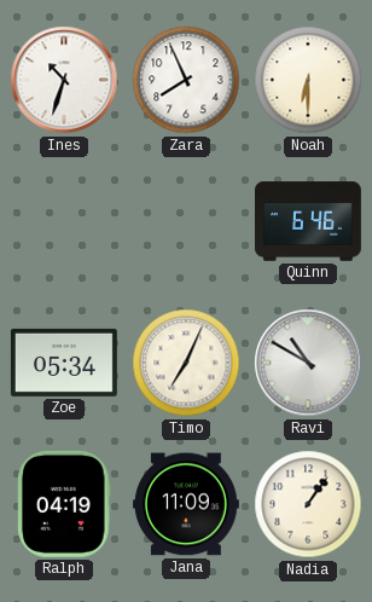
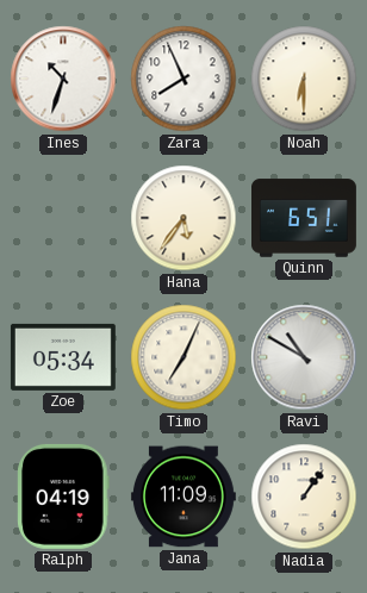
Hana: none -> 5:36
Quinn: 6:46 -> 6:51
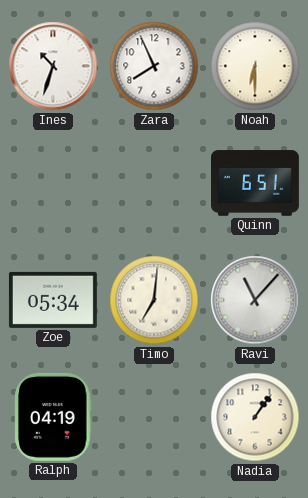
Hana: 5:36 -> none
Timo: 7:04 -> 7:01
Ravi: 10:50 -> 11:07
Jana: 11:09 -> none
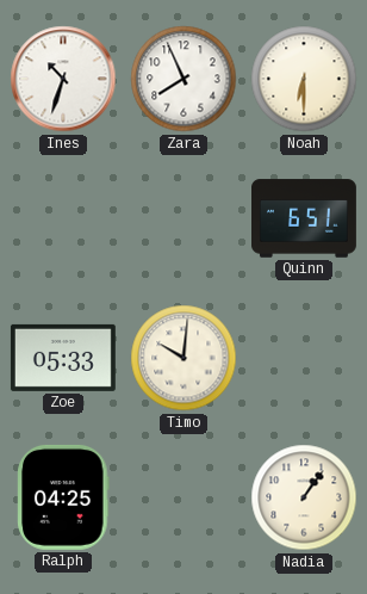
Zoe: 05:34 -> 05:33
Timo: 7:01 -> 10:01
Ravi: 11:07 -> none
Ralph: 04:19 -> 04:25
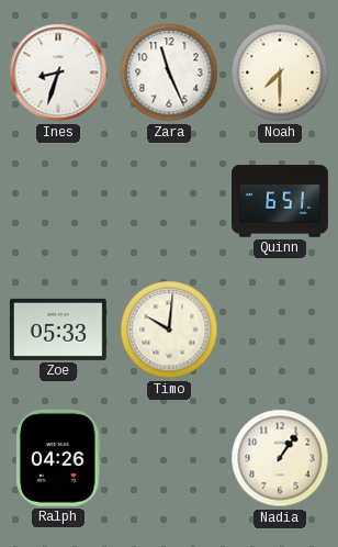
Ines: 10:33 -> 8:33
Zara: 7:56 -> 11:26
Noah: 6:30 -> 7:30
Ralph: 04:25 -> 04:26
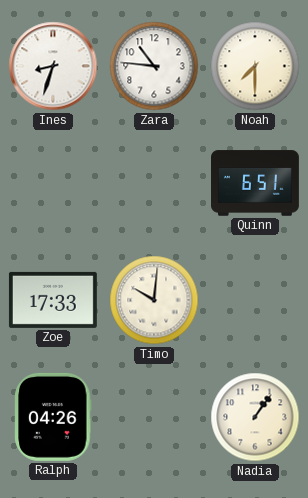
Zara: 11:26 -> 10:46
Zoe: 05:33 -> 17:33
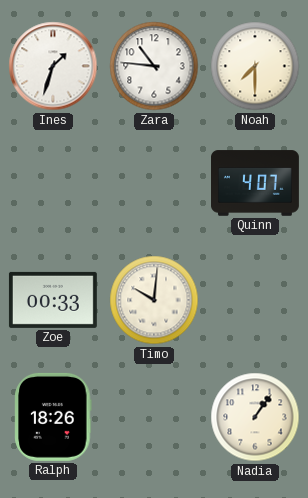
Ines: 8:33 -> 1:33
Quinn: 6:51 -> 4:07
Zoe: 17:33 -> 00:33
Ralph: 04:26 -> 18:26
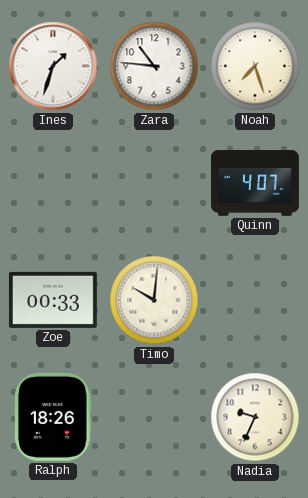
Noah: 7:30 -> 7:27
Nadia: 1:06 -> 9:34
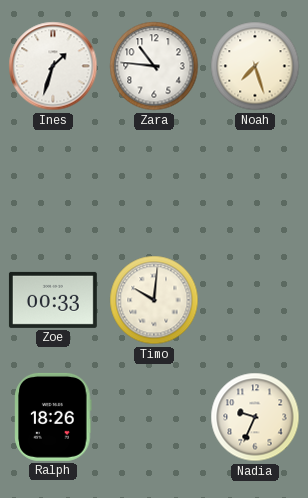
Quinn: 4:07 -> none
